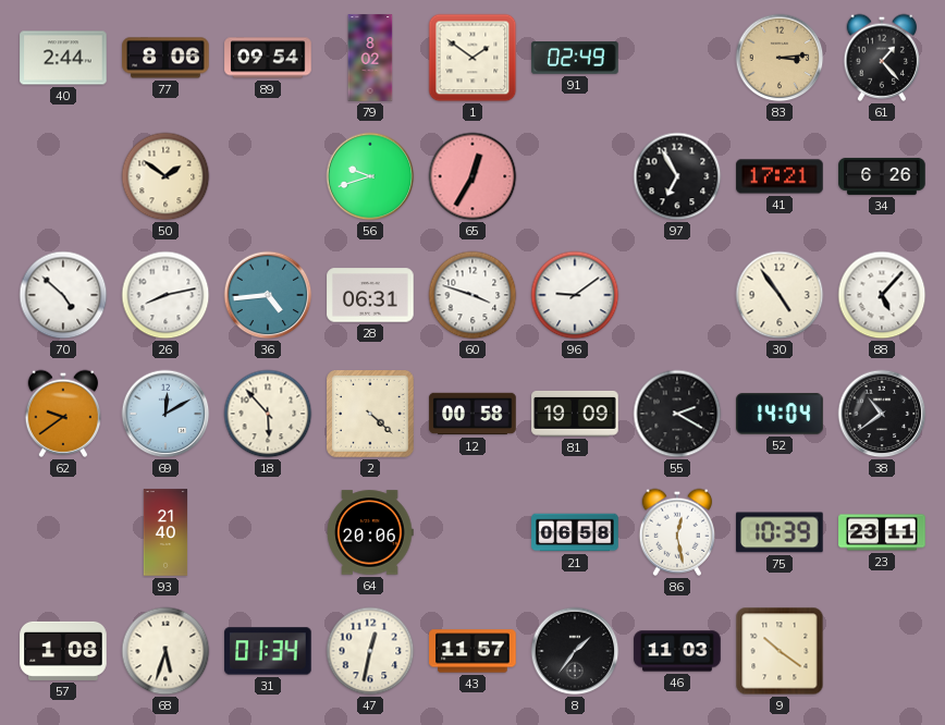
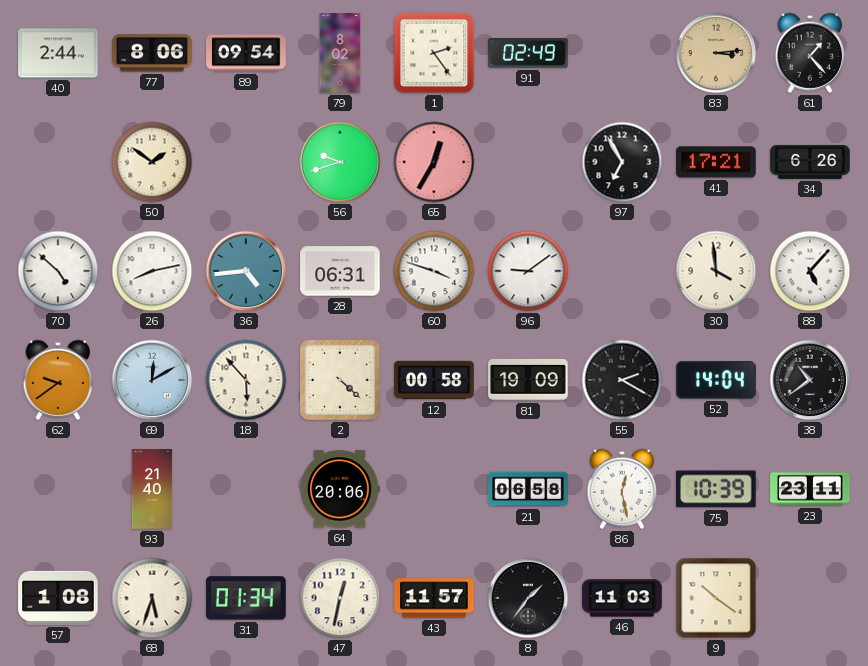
1: 1:51 -> 2:24
30: 4:54 -> 3:59
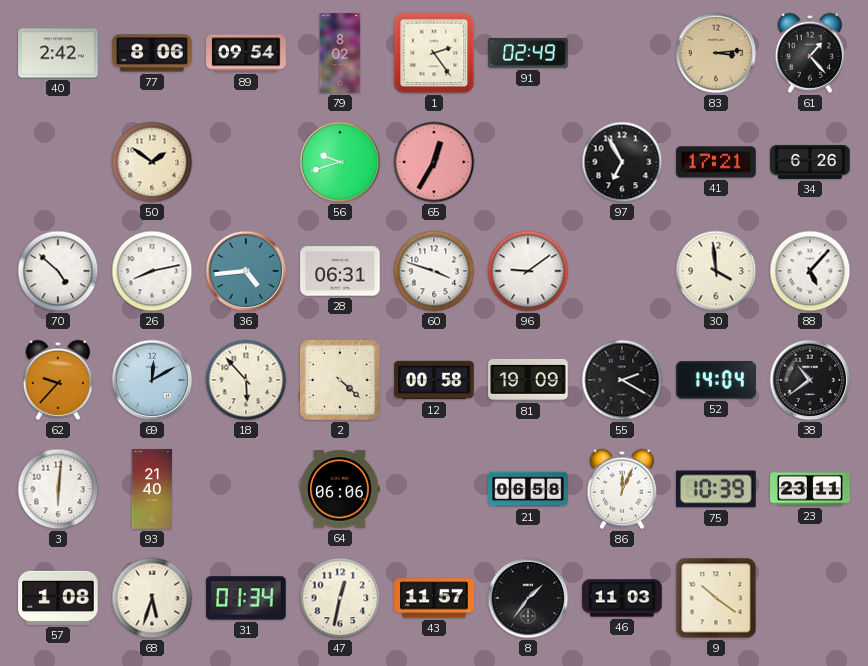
40: 2:44 -> 2:42
62: 9:39 -> 9:37
3: none -> 6:01
64: 20:06 -> 06:06
86: 12:28 -> 12:04
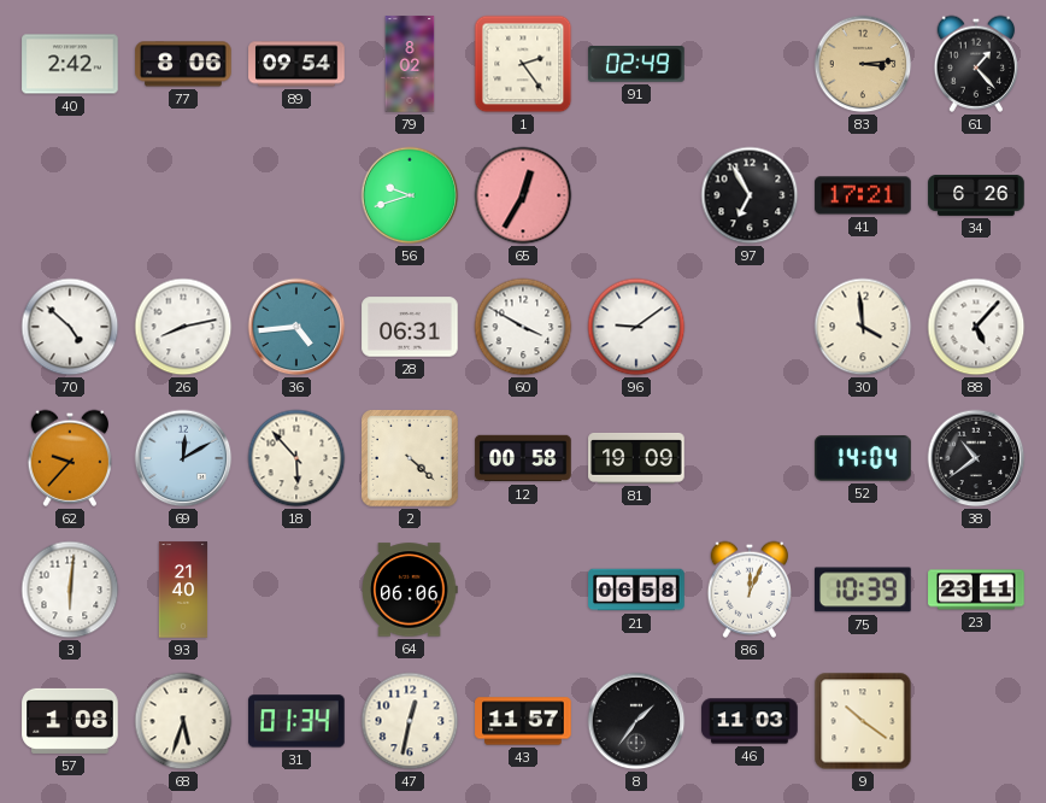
50: 1:51 -> none
60: 3:48 -> 3:50
55: 2:20 -> none
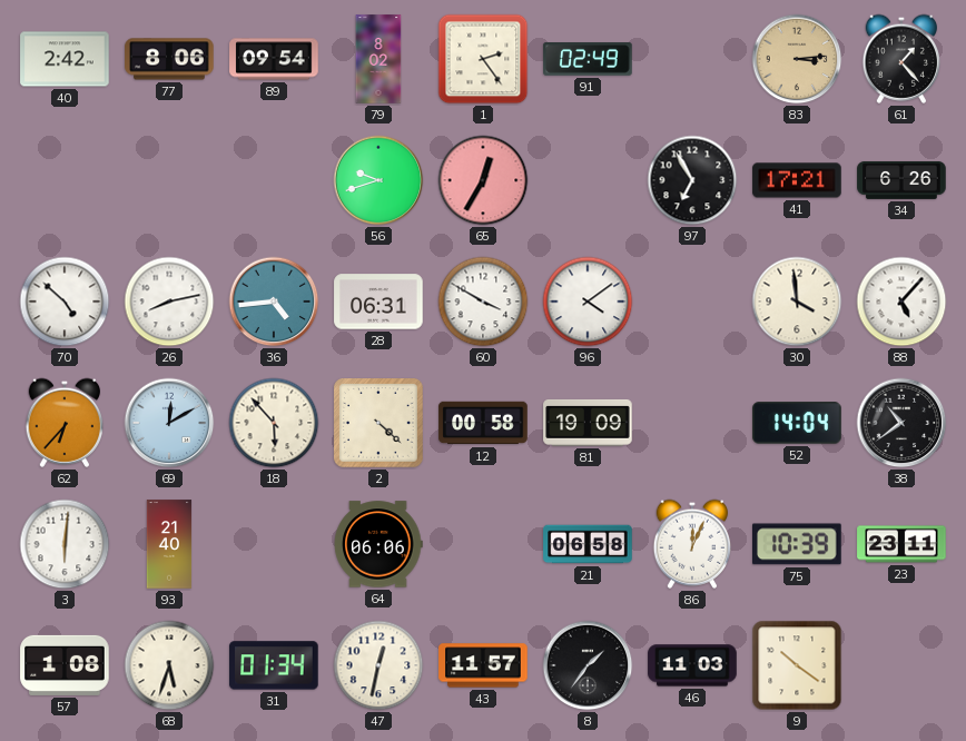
96: 9:09 -> 4:09
62: 9:37 -> 6:37
